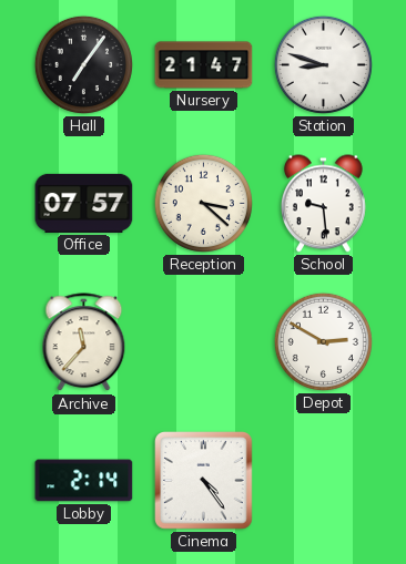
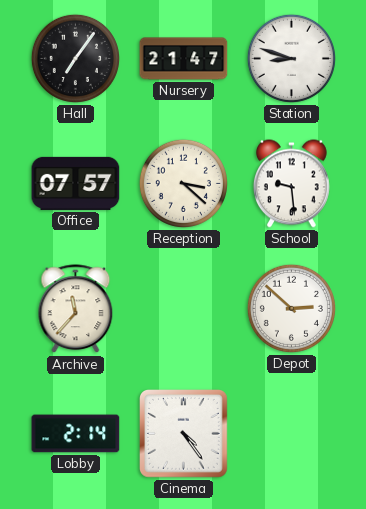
Depot: 2:50 -> 2:52
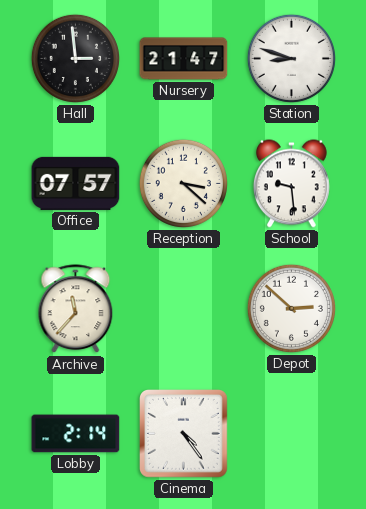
Hall: 7:06 -> 2:59
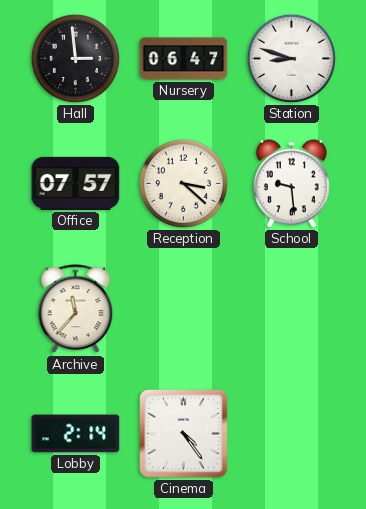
Nursery: 21:47 -> 06:47
Depot: 2:52 -> none
